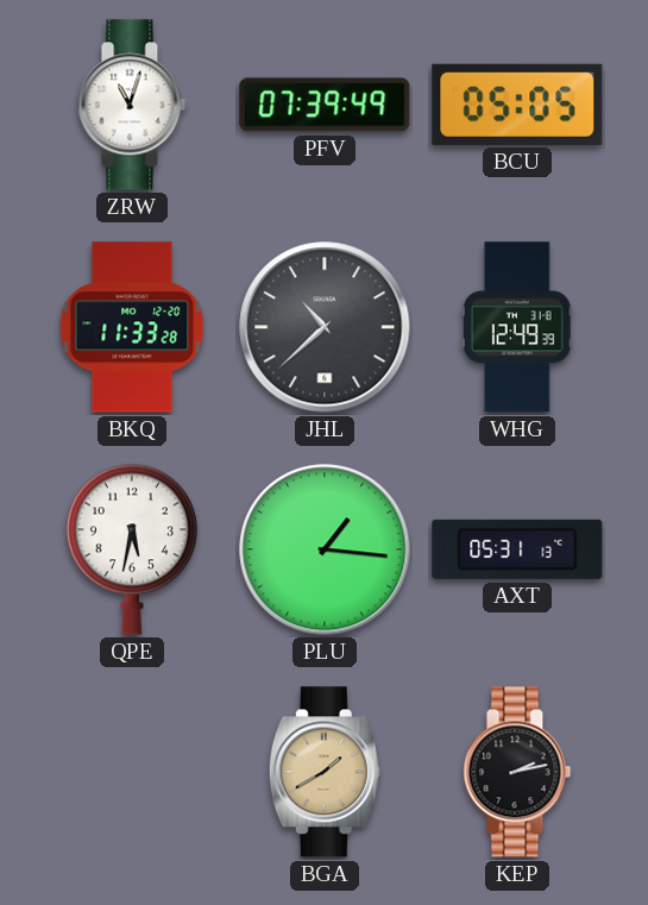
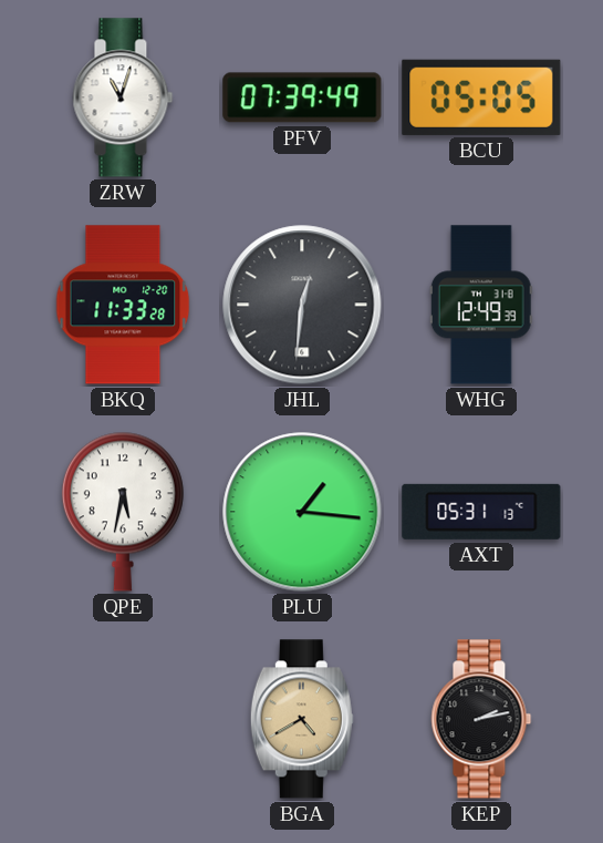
JHL: 10:38 -> 12:31
BGA: 1:40 -> 4:40
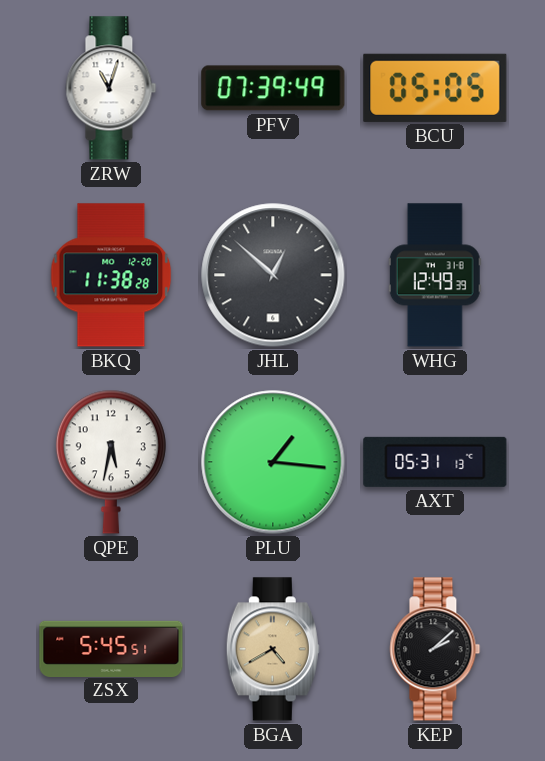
BKQ: 11:33 -> 11:38
JHL: 12:31 -> 12:52
ZSX: none -> 5:45
KEP: 2:13 -> 2:08
